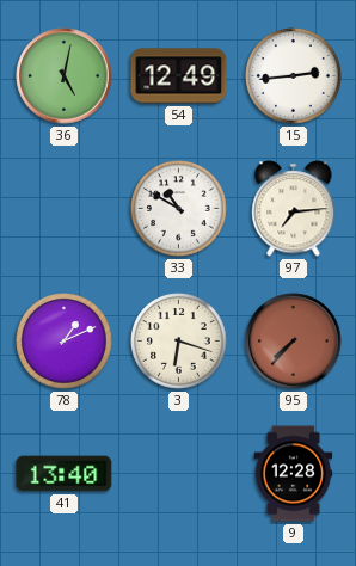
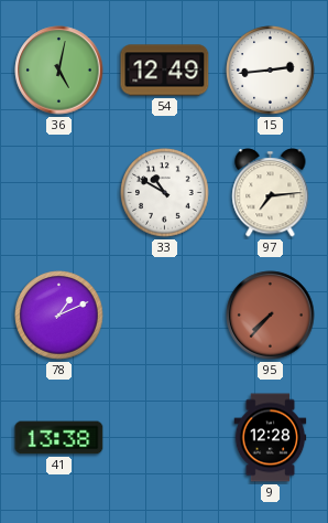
3: 6:18 -> none
41: 13:40 -> 13:38
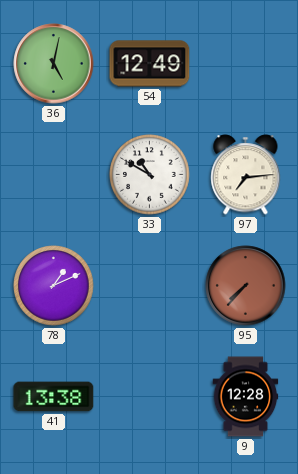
15: 2:44 -> none
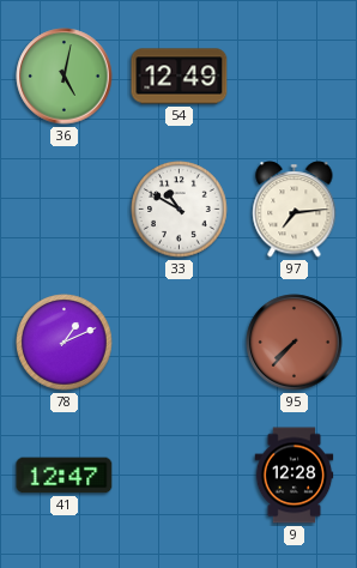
41: 13:38 -> 12:47
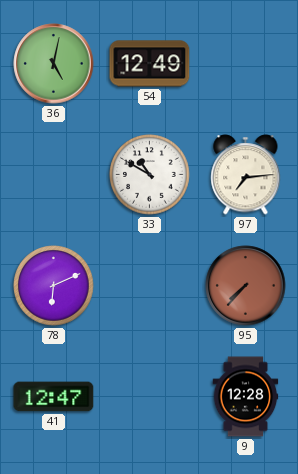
78: 1:11 -> 6:11
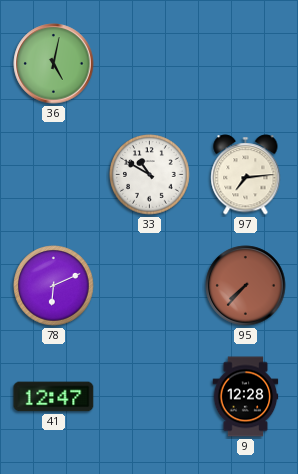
54: 12:49 -> none
